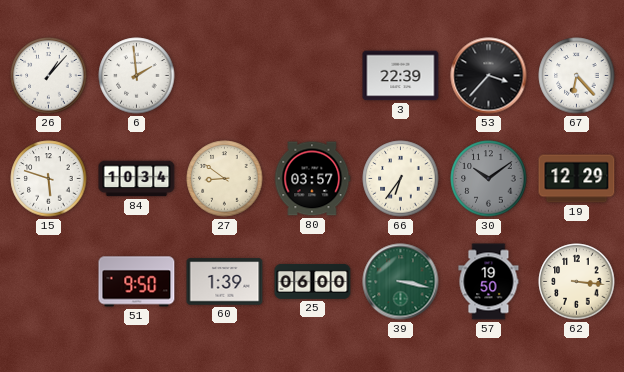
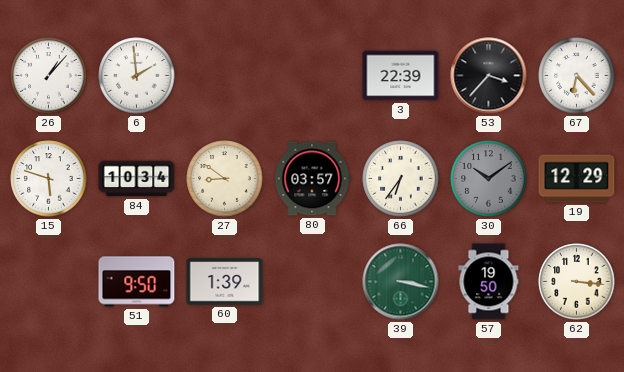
25: 06:00 -> none
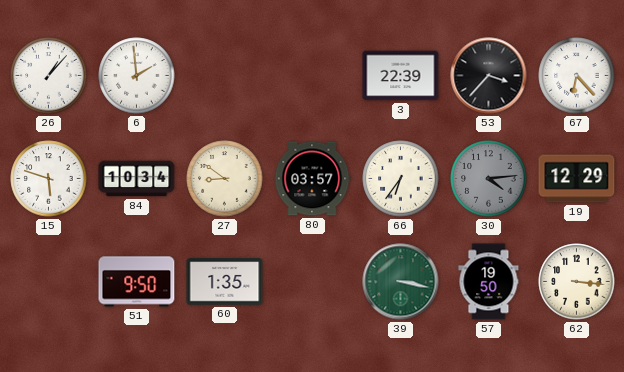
30: 10:09 -> 4:14
60: 1:39 -> 1:35
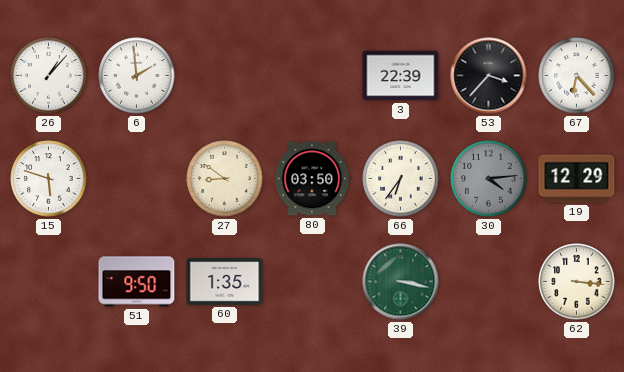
84: 10:34 -> none
80: 03:57 -> 03:50
57: 19:50 -> none
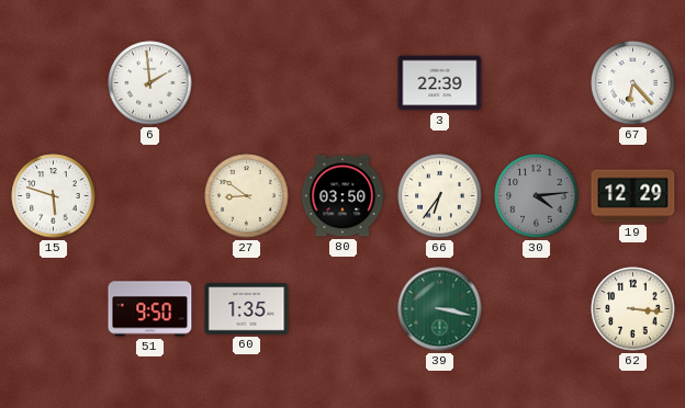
26: 1:07 -> none
53: 3:37 -> none
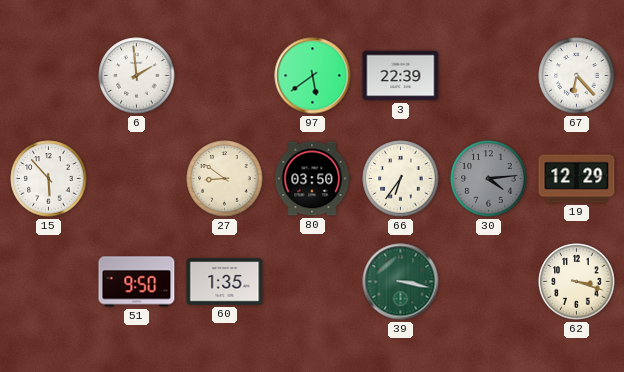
97: none -> 5:39
15: 5:48 -> 5:53
62: 3:16 -> 3:18
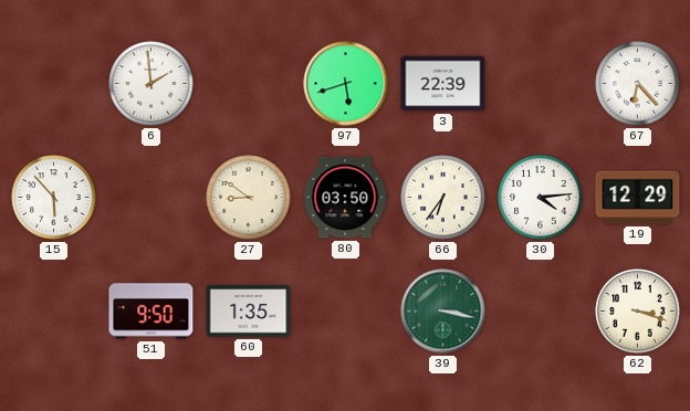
97: 5:39 -> 5:42
30 dial: grey -> white
